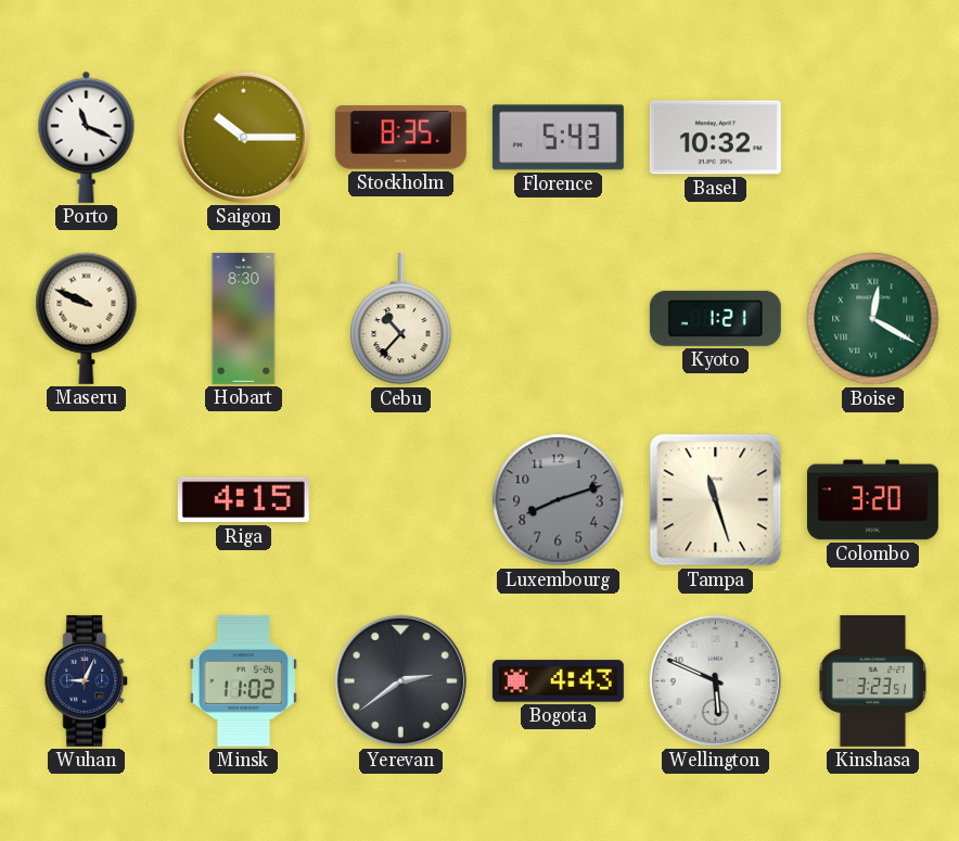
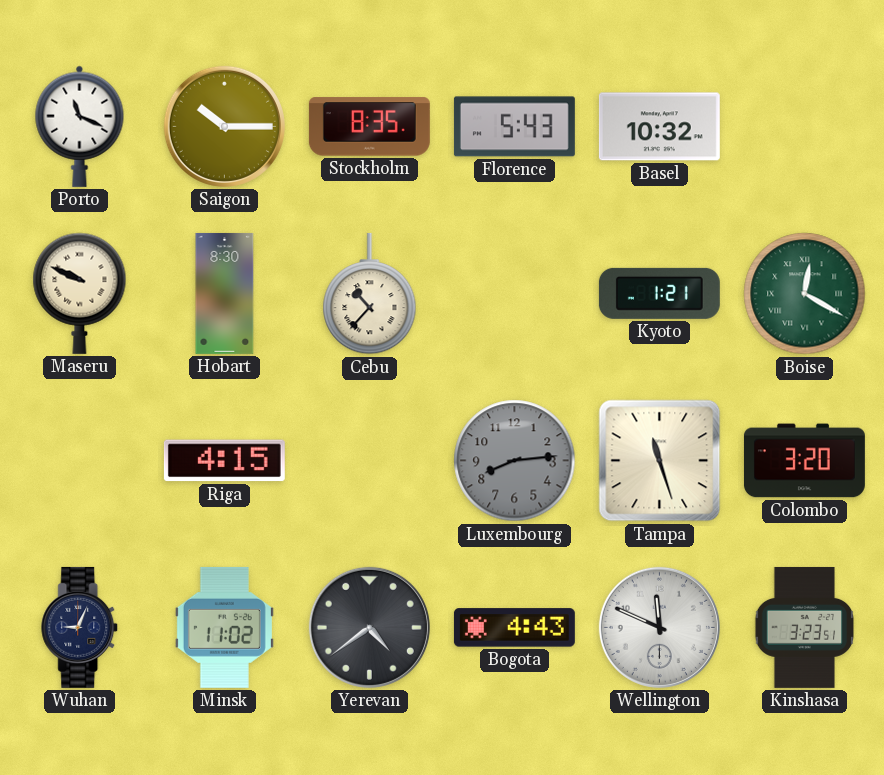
Luxembourg: 8:12 -> 8:14
Yerevan: 2:39 -> 4:39
Wellington: 5:49 -> 11:49
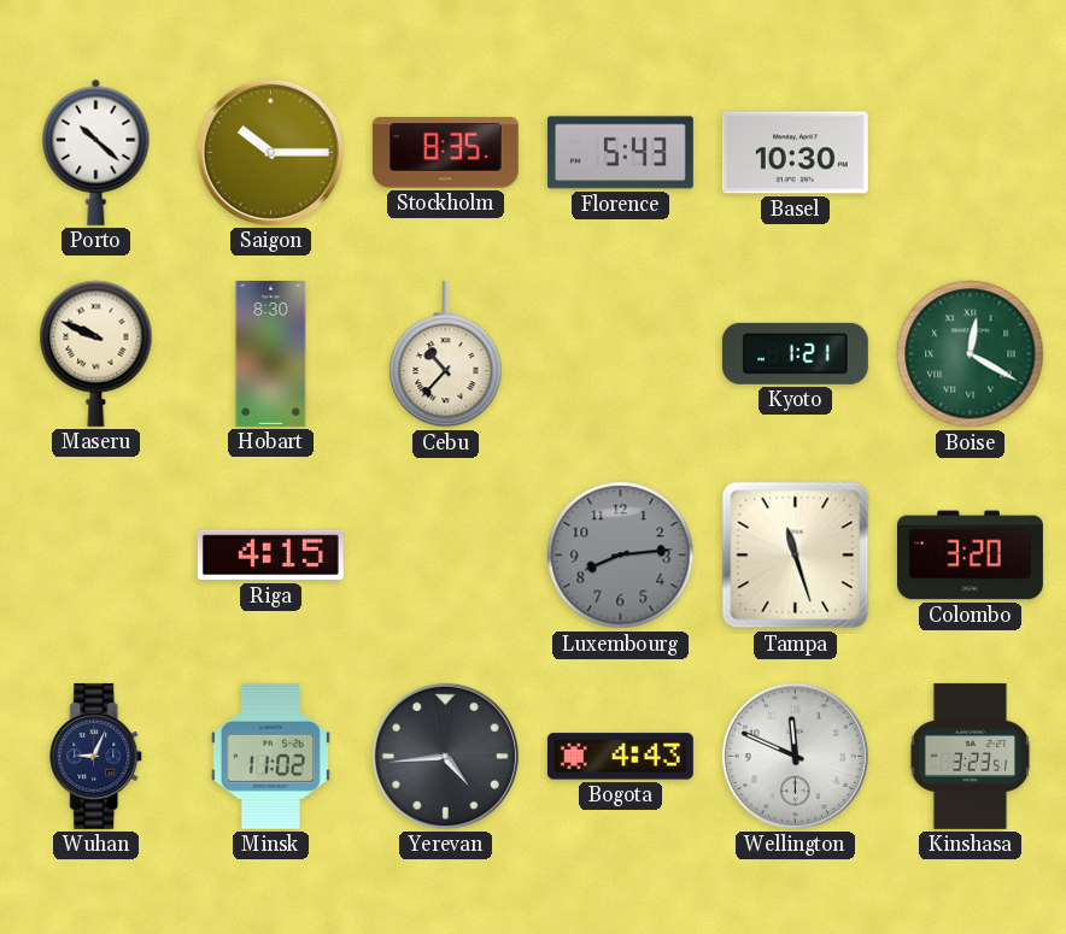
Porto: 11:19 -> 10:22
Basel: 10:32 -> 10:30
Yerevan: 4:39 -> 4:44
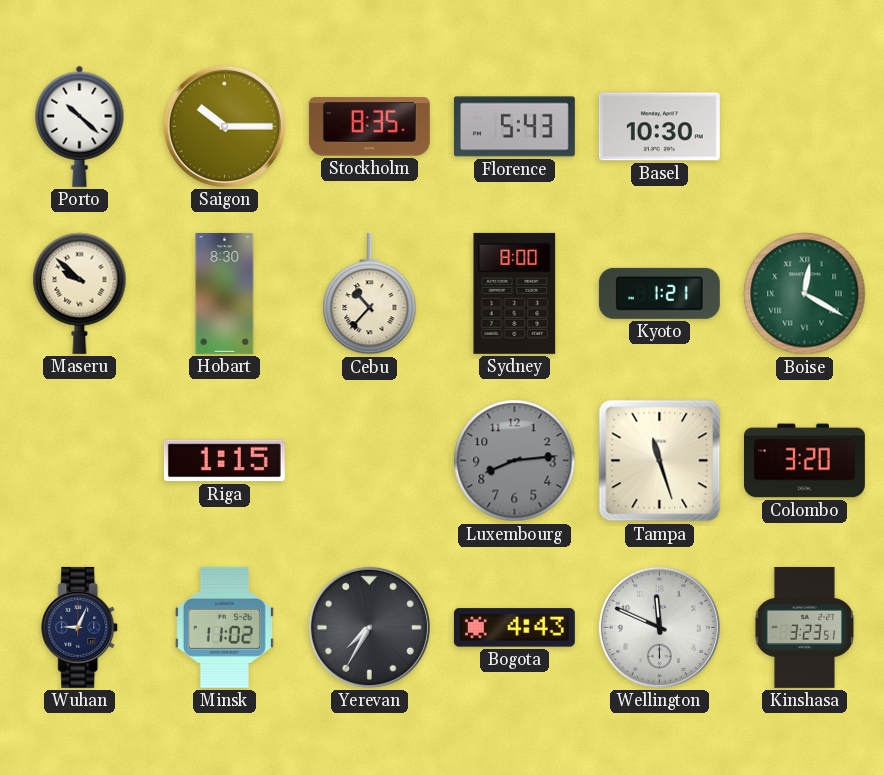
Maseru: 9:49 -> 9:52
Sydney: none -> 8:00
Riga: 4:15 -> 1:15
Yerevan: 4:44 -> 7:35
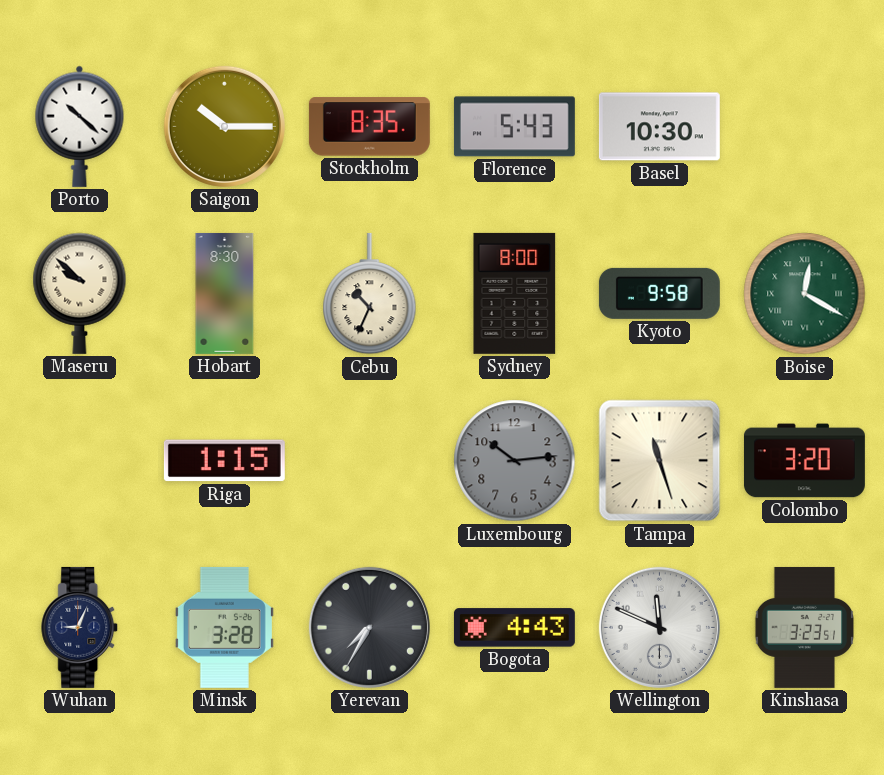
Cebu: 10:37 -> 10:34
Kyoto: 1:21 -> 9:58
Luxembourg: 8:14 -> 10:14
Minsk: 11:02 -> 3:28
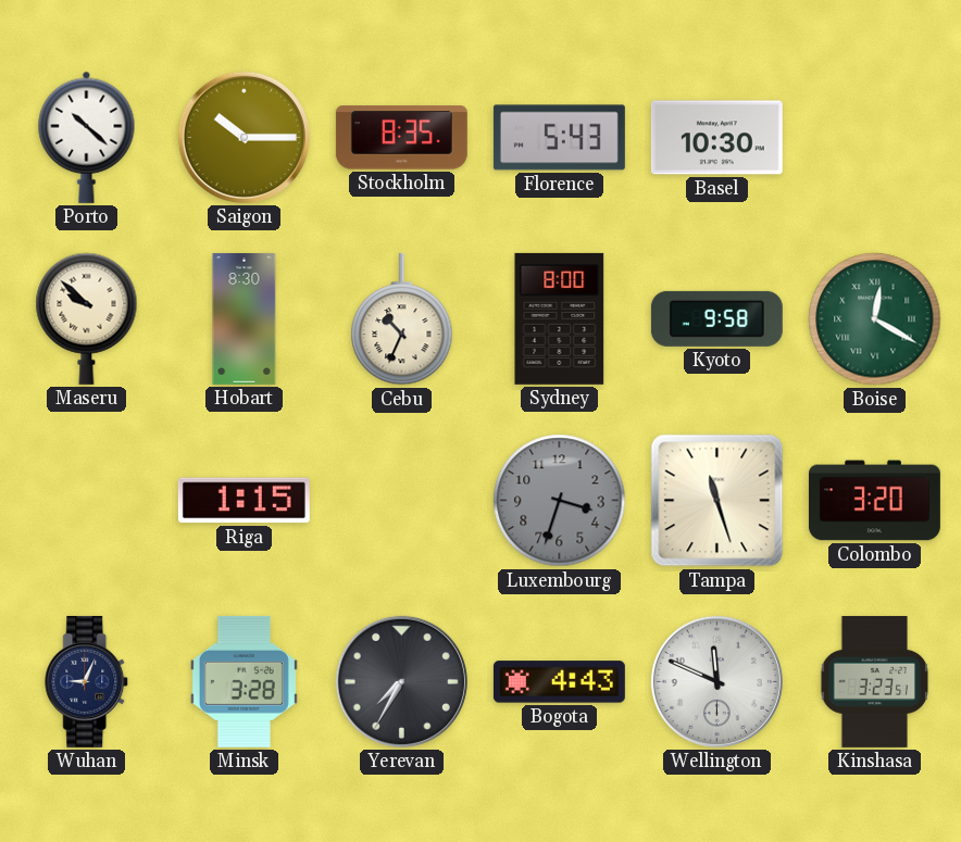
Luxembourg: 10:14 -> 3:33
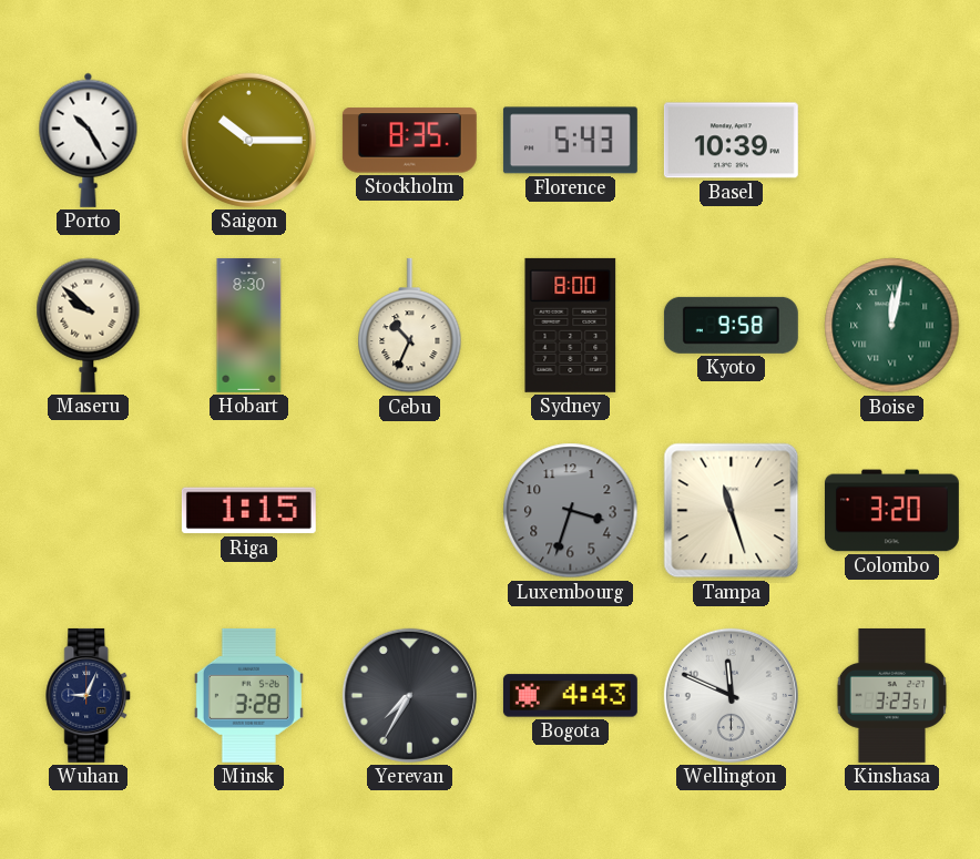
Porto: 10:22 -> 10:25
Basel: 10:30 -> 10:39
Boise: 12:20 -> 12:02
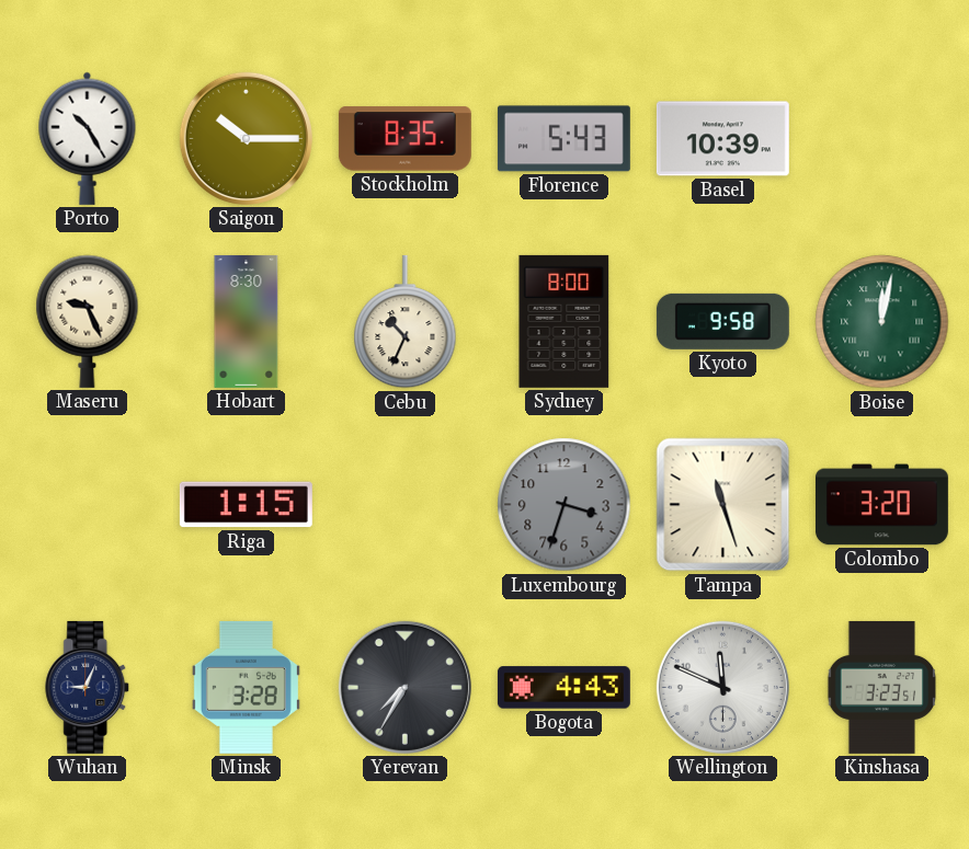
Maseru: 9:52 -> 9:26
